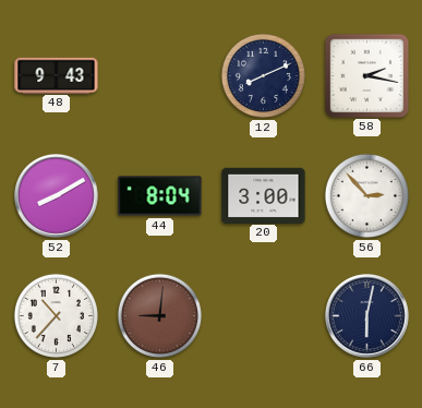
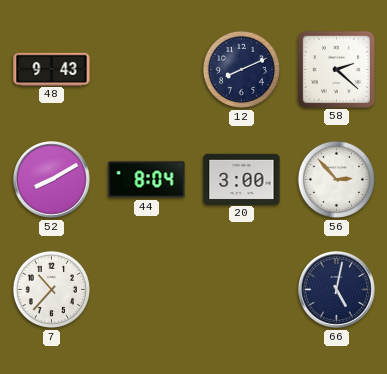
58: 2:17 -> 2:22
46: 9:01 -> none
66: 6:02 -> 5:02
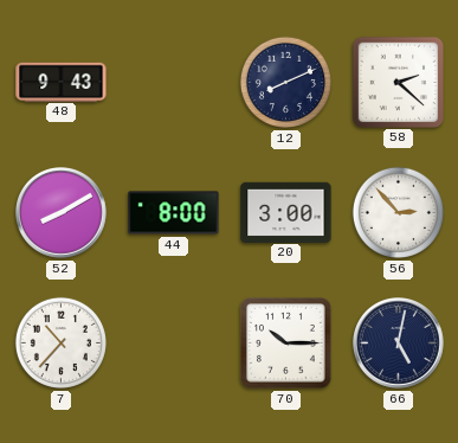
44: 8:04 -> 8:00
70: none -> 10:15
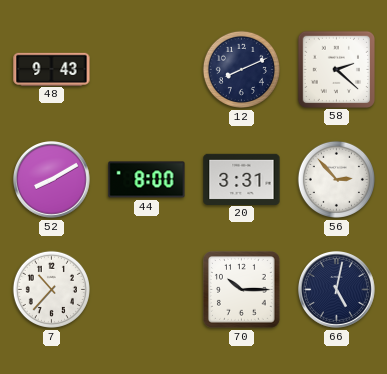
20: 3:00 -> 3:31
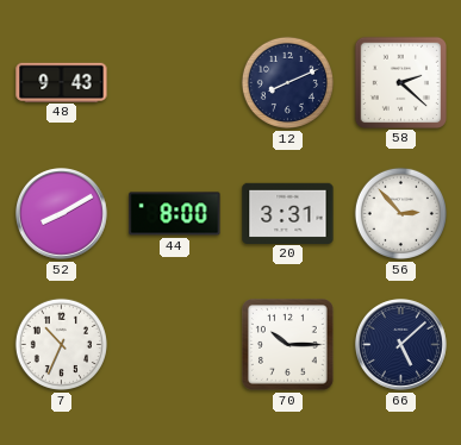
7: 10:37 -> 10:34
66: 5:02 -> 5:08
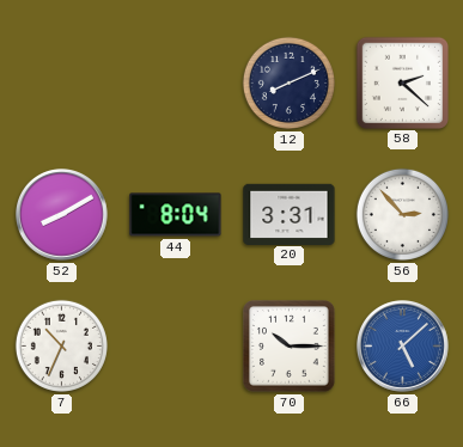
48: 9:43 -> none
44: 8:00 -> 8:04
66 dial: navy -> blue
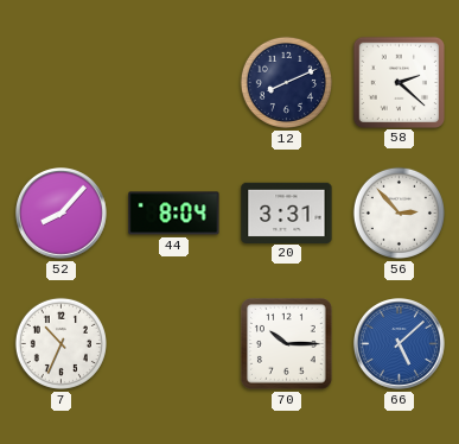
52: 8:10 -> 8:07
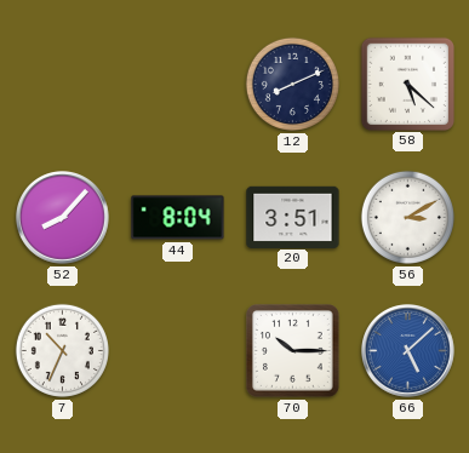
58: 2:22 -> 5:22
20: 3:31 -> 3:51
56: 2:53 -> 3:10
